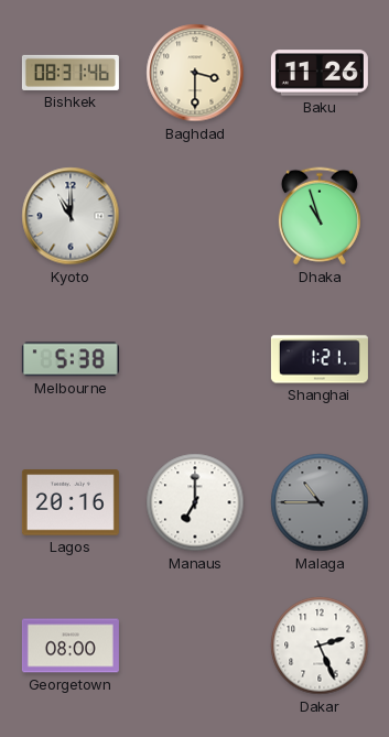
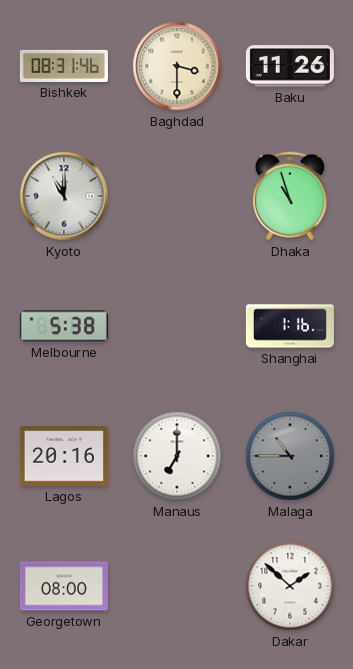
Shanghai: 1:21 -> 1:16
Dakar: 2:26 -> 1:52
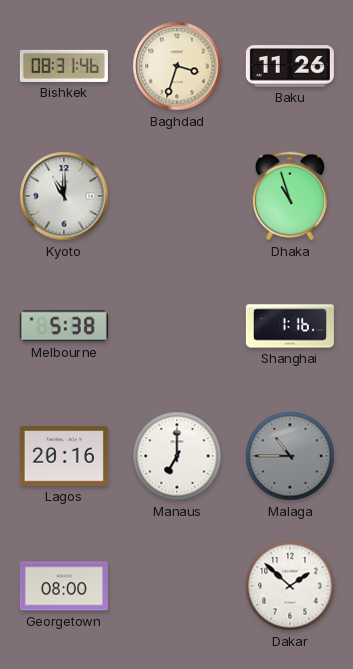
Baghdad: 3:30 -> 3:33
